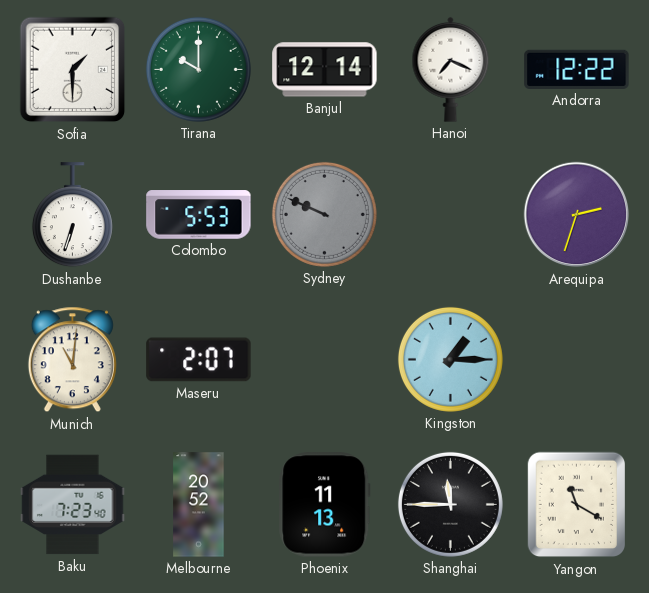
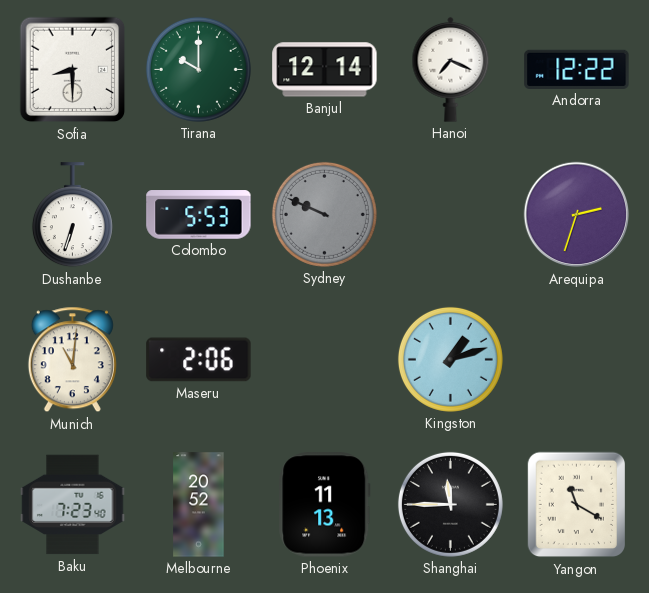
Sofia: 1:30 -> 8:30
Maseru: 2:07 -> 2:06
Kingston: 1:15 -> 1:12
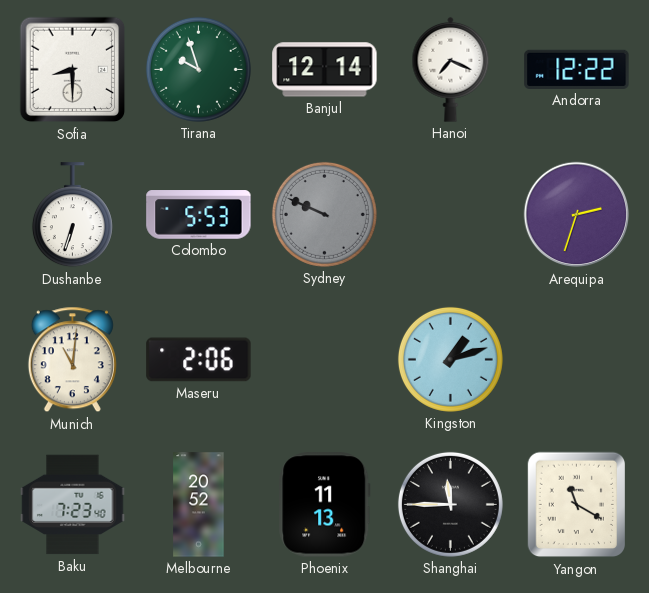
Tirana: 10:00 -> 9:57
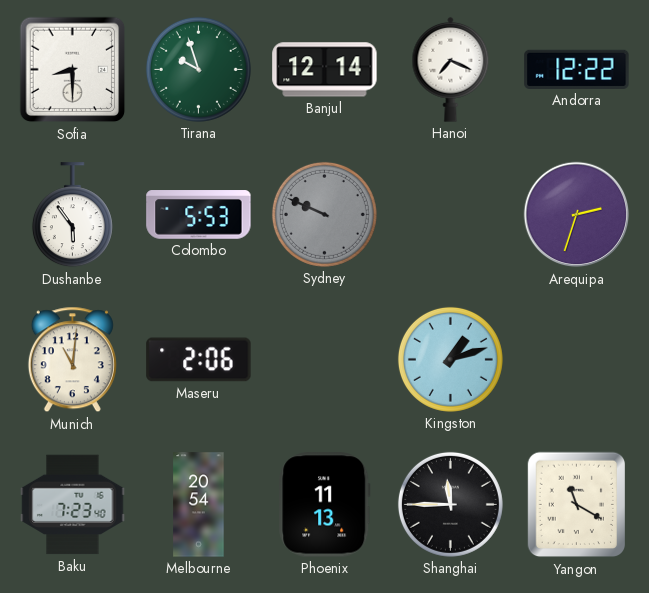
Dushanbe: 6:33 -> 5:54
Melbourne: 20:52 -> 20:54
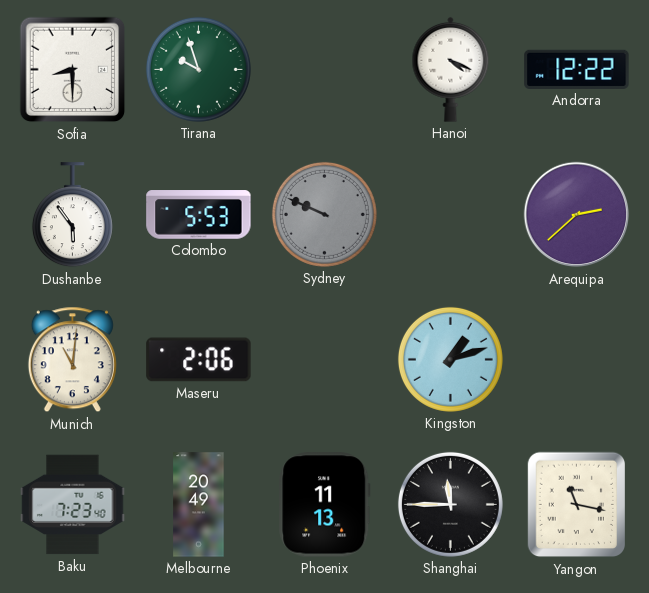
Banjul: 12:14 -> none
Hanoi: 7:19 -> 4:19
Arequipa: 2:33 -> 2:38
Melbourne: 20:54 -> 20:49
Yangon: 11:20 -> 11:17
